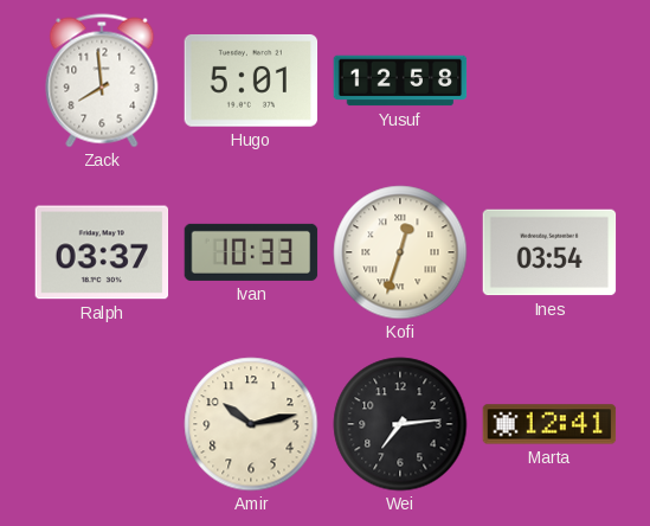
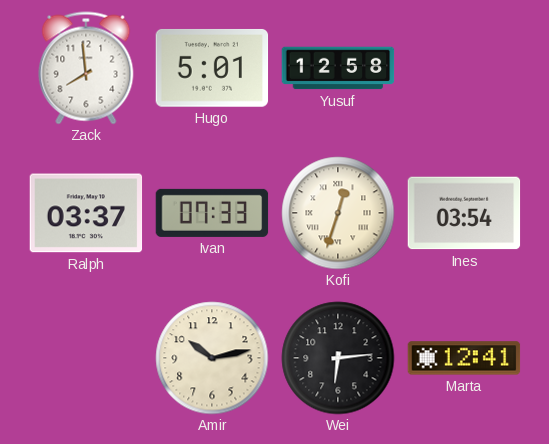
Ivan: 10:33 -> 07:33
Wei: 7:14 -> 6:14
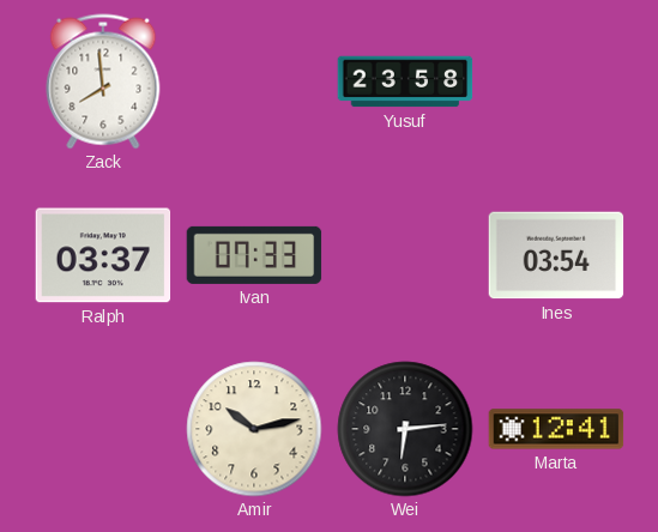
Hugo: 5:01 -> none
Yusuf: 12:58 -> 23:58
Kofi: 12:33 -> none
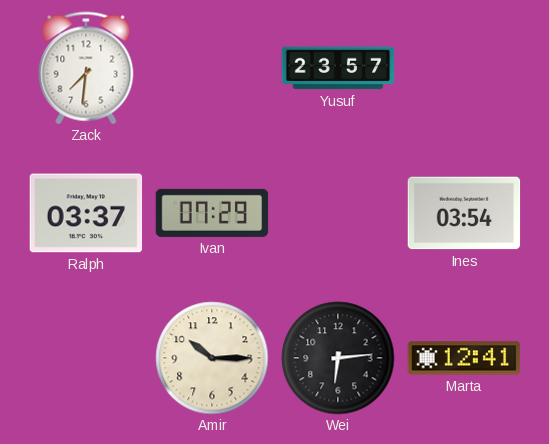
Zack: 7:59 -> 7:31
Yusuf: 23:58 -> 23:57
Ivan: 07:33 -> 07:29
Amir: 10:13 -> 10:15
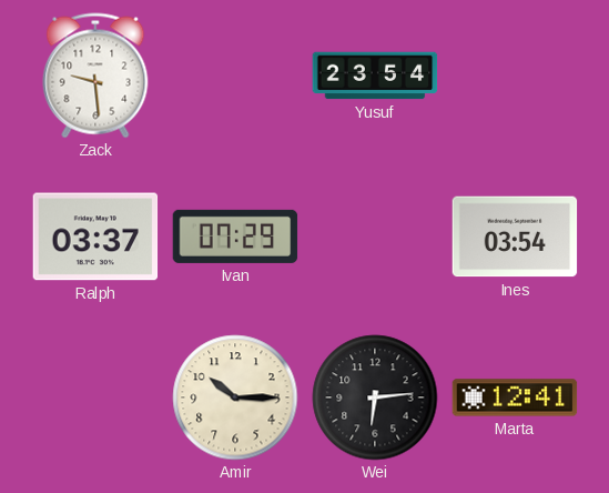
Zack: 7:31 -> 9:29
Yusuf: 23:57 -> 23:54
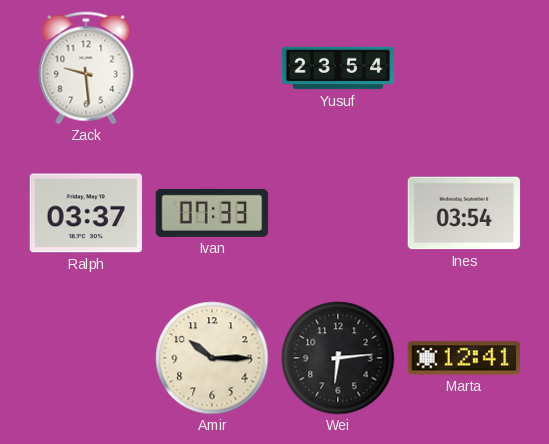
Ivan: 07:29 -> 07:33
